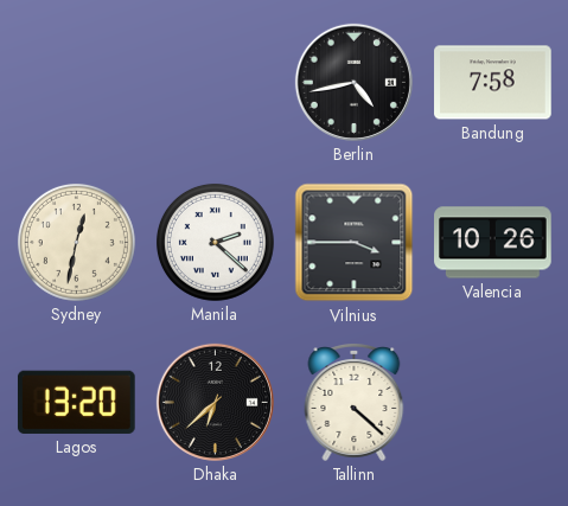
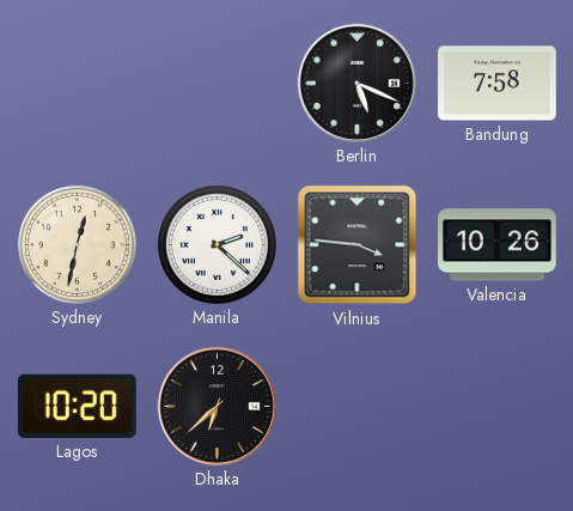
Berlin: 4:43 -> 5:19
Vilnius: 3:45 -> 3:46
Lagos: 13:20 -> 10:20
Tallinn: 4:22 -> none
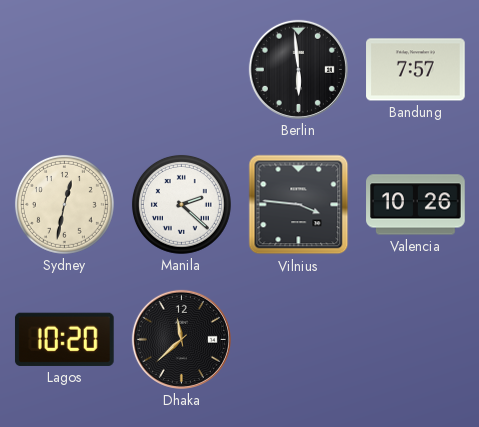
Berlin: 5:19 -> 5:59
Bandung: 7:58 -> 7:57
Dhaka: 6:38 -> 11:38
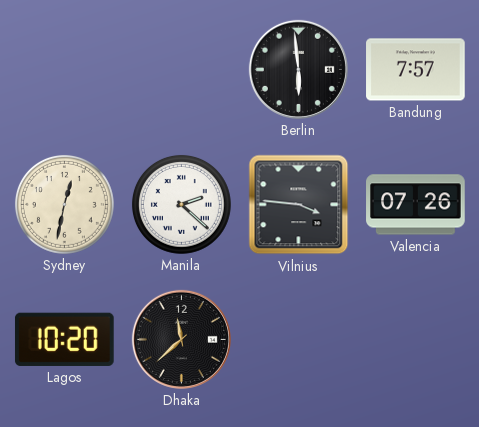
Valencia: 10:26 -> 07:26
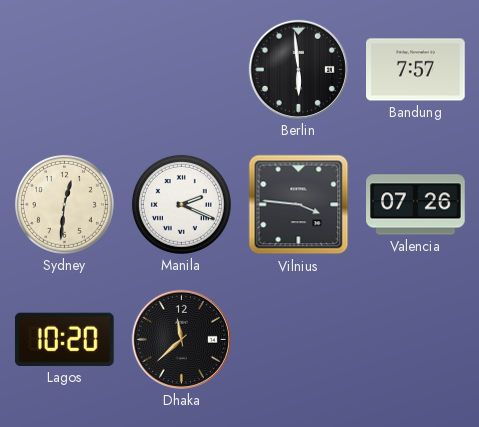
Sydney: 12:32 -> 12:31
Manila: 2:22 -> 2:19
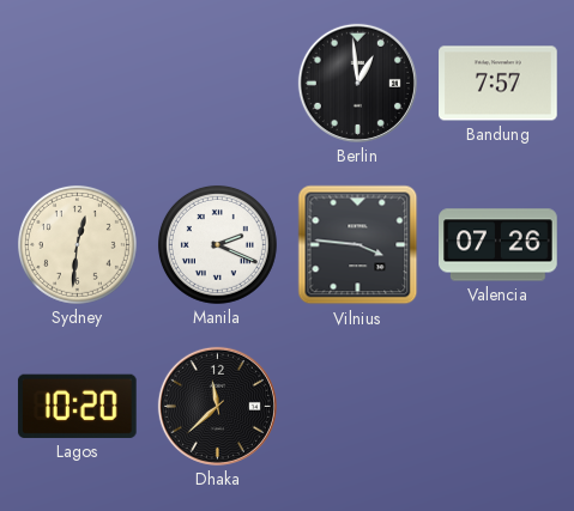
Berlin: 5:59 -> 12:59
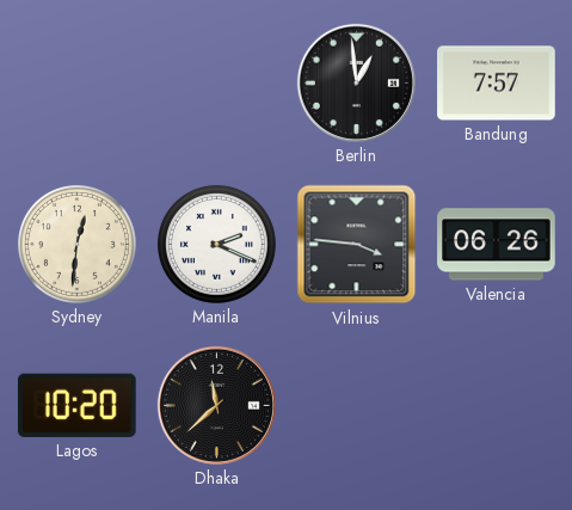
Valencia: 07:26 -> 06:26
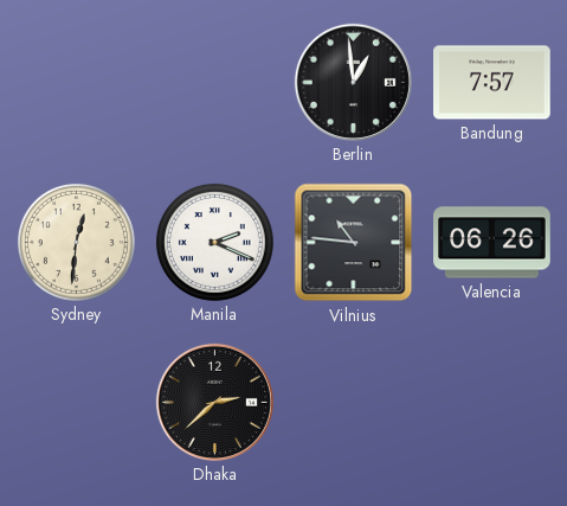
Vilnius: 3:46 -> 10:46
Lagos: 10:20 -> none
Dhaka: 11:38 -> 2:38
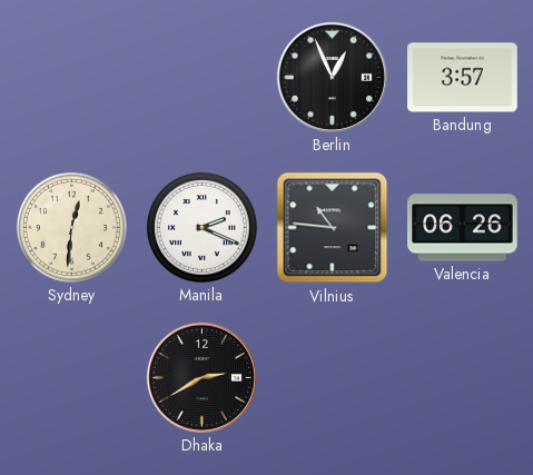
Berlin: 12:59 -> 12:56
Bandung: 7:57 -> 3:57
Dhaka: 2:38 -> 2:40
